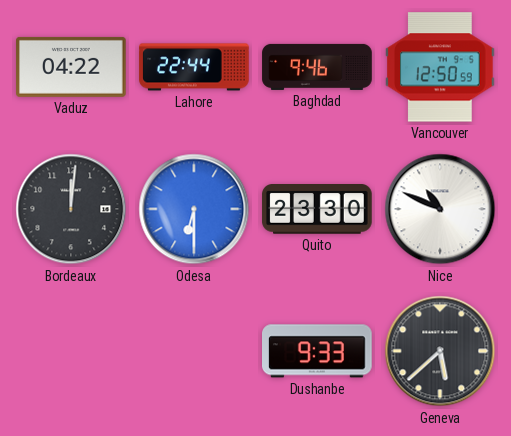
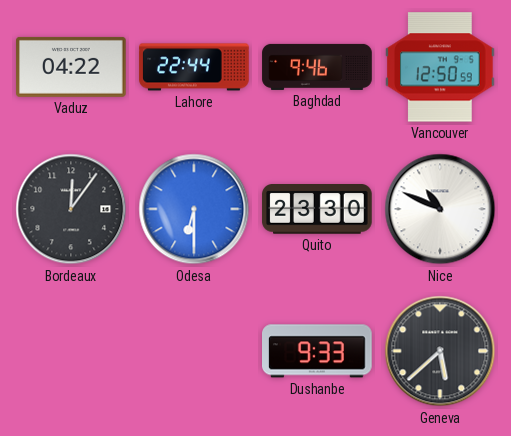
Bordeaux: 12:01 -> 12:06
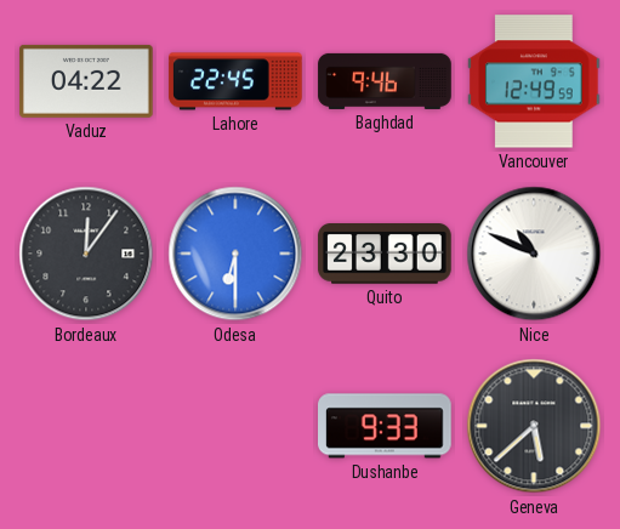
Lahore: 22:44 -> 22:45
Vancouver: 12:50 -> 12:49
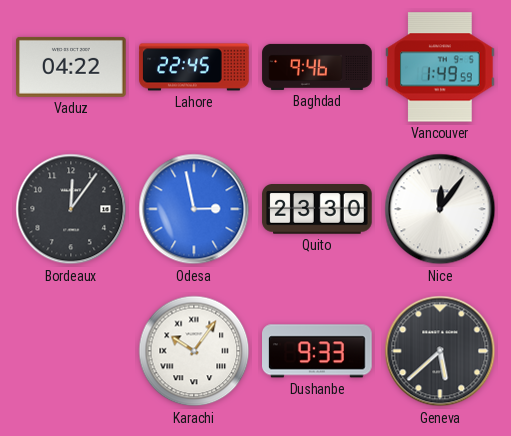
Vancouver: 12:49 -> 1:49
Odesa: 6:30 -> 2:58
Nice: 10:49 -> 12:06
Karachi: none -> 10:06
